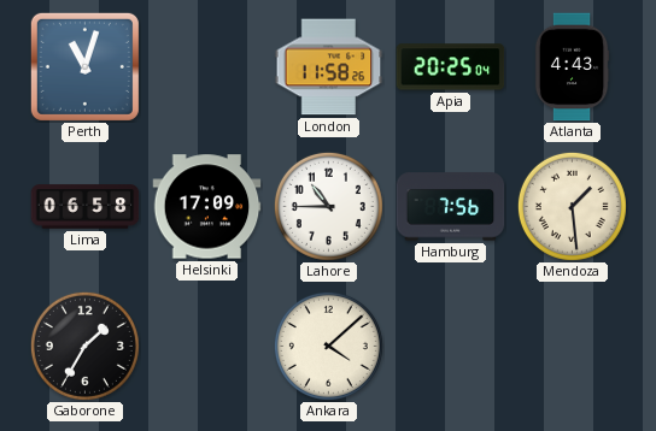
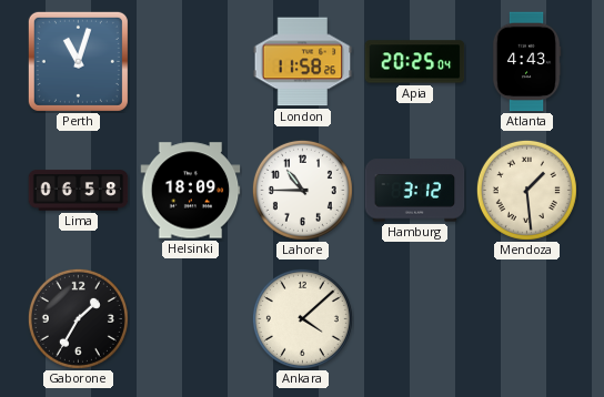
Helsinki: 17:09 -> 18:09
Hamburg: 7:56 -> 3:12
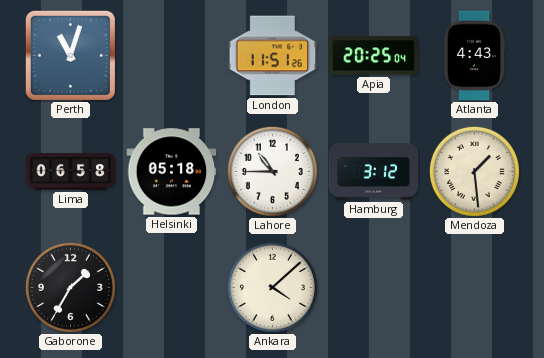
London: 11:58 -> 11:51
Helsinki: 18:09 -> 05:18
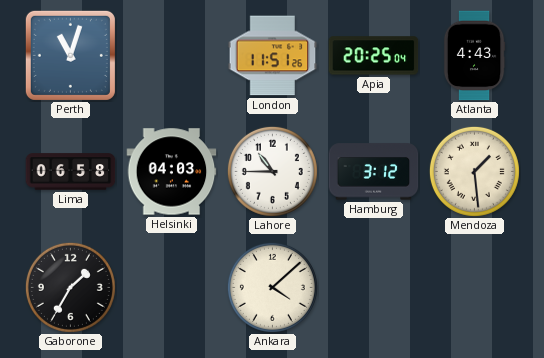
Helsinki: 05:18 -> 04:03
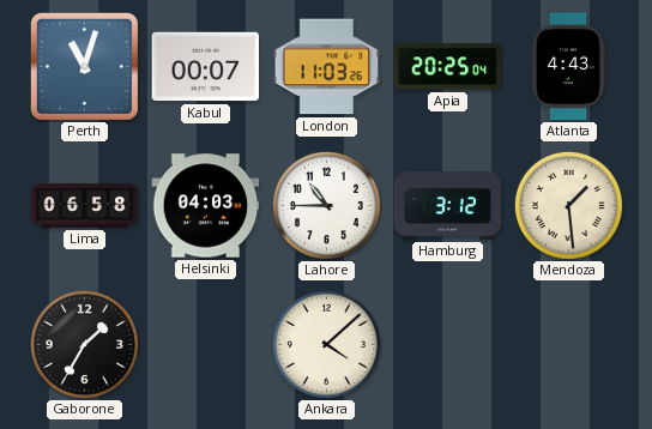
Kabul: none -> 00:07
London: 11:51 -> 11:03
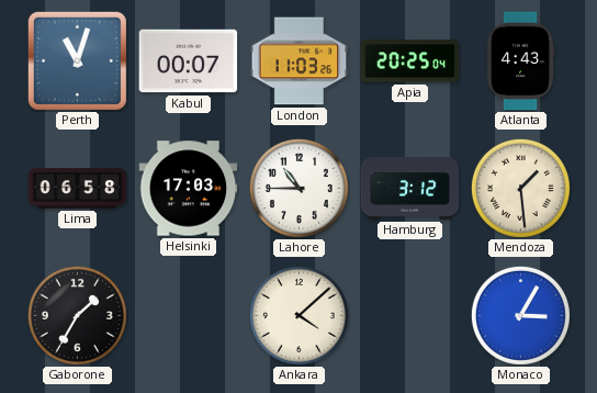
Helsinki: 04:03 -> 17:03
Monaco: none -> 3:05
